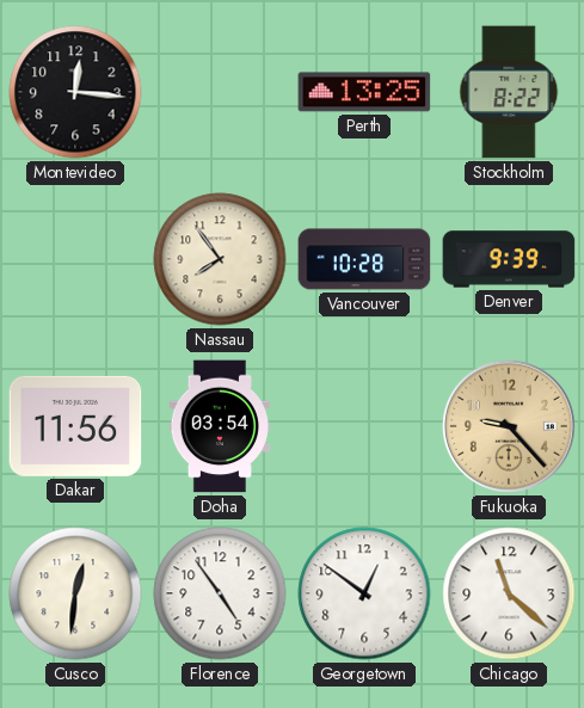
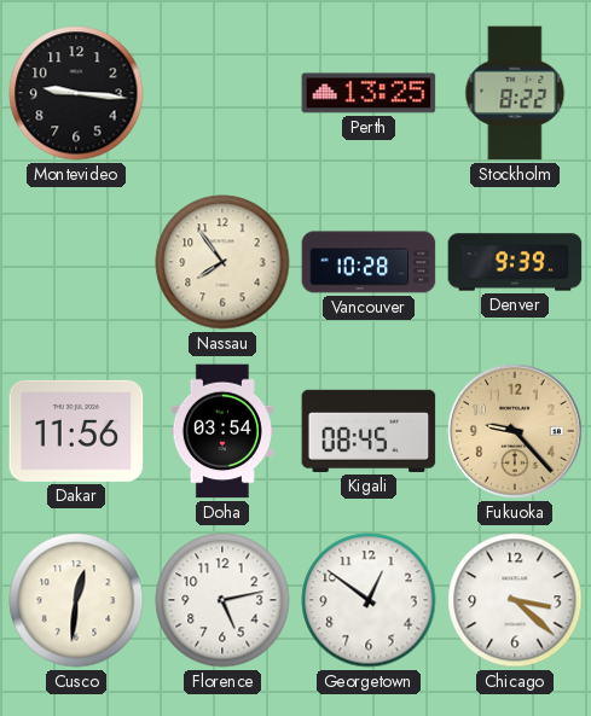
Montevideo: 12:16 -> 9:16
Kigali: none -> 08:45
Florence: 4:54 -> 5:13
Chicago: 11:22 -> 3:22
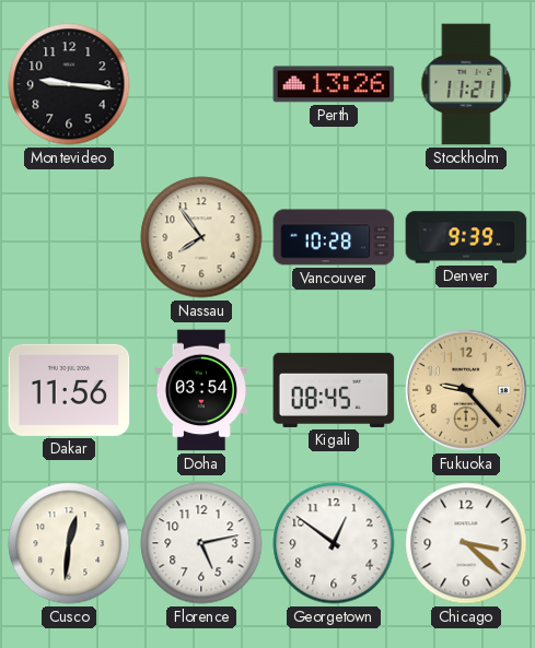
Perth: 13:25 -> 13:26
Stockholm: 8:22 -> 11:21
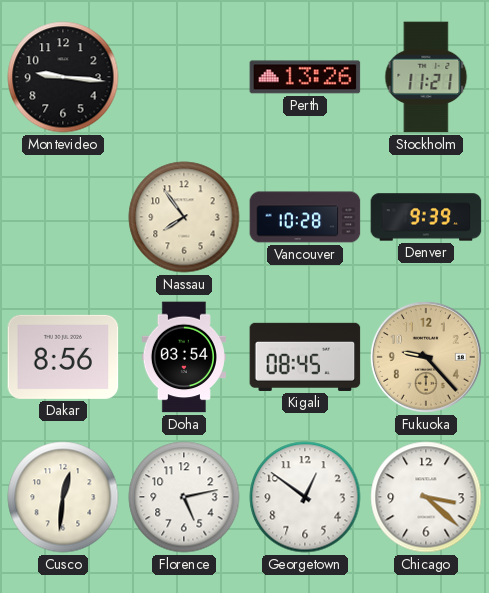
Dakar: 11:56 -> 8:56
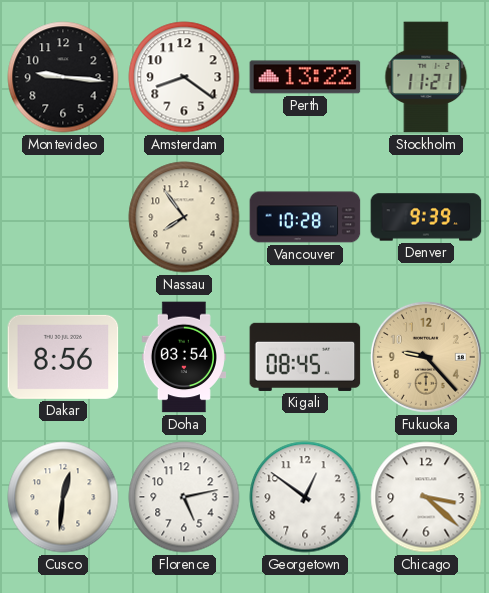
Amsterdam: none -> 8:21
Perth: 13:26 -> 13:22
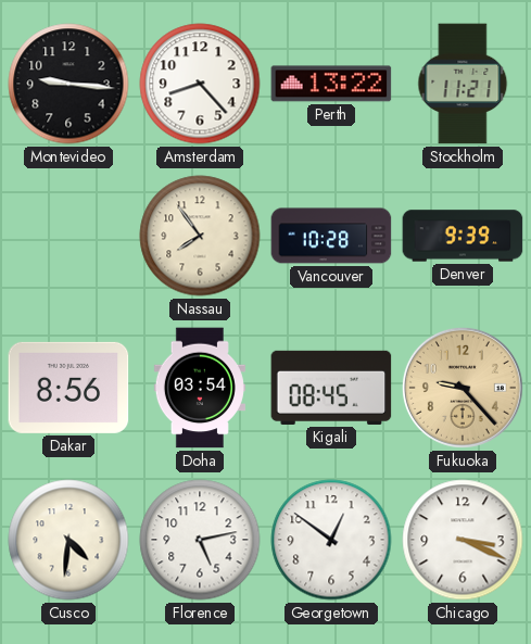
Amsterdam: 8:21 -> 8:23
Cusco: 12:31 -> 4:31
Chicago: 3:22 -> 3:19
